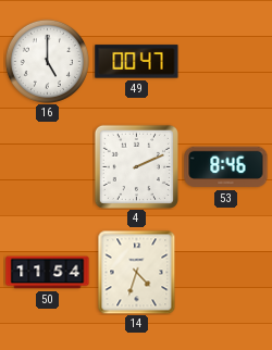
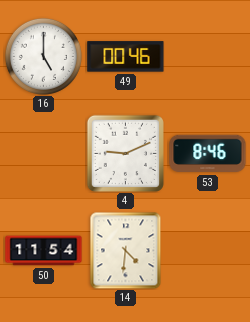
49: 00:47 -> 00:46
4: 2:11 -> 9:11
14: 4:33 -> 4:31
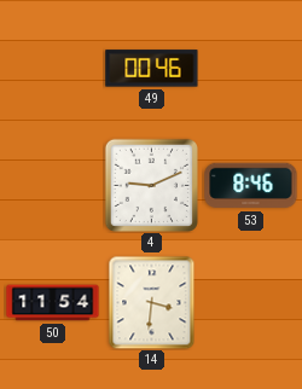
16: 5:00 -> none
14: 4:31 -> 3:31
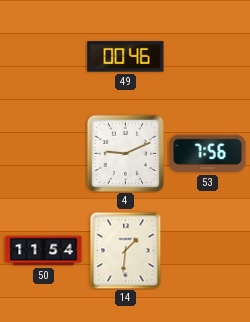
53: 8:46 -> 7:56
14: 3:31 -> 1:31
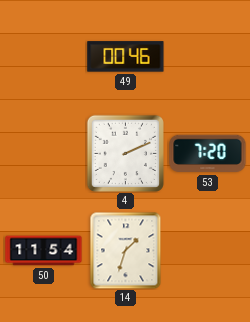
4: 9:11 -> 2:11
53: 7:56 -> 7:20
14: 1:31 -> 1:33
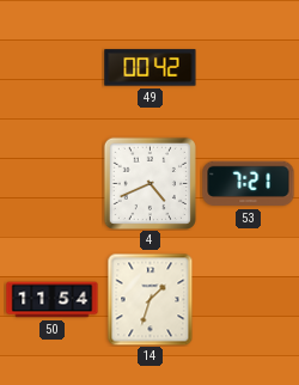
49: 00:46 -> 00:42
4: 2:11 -> 4:41
53: 7:20 -> 7:21
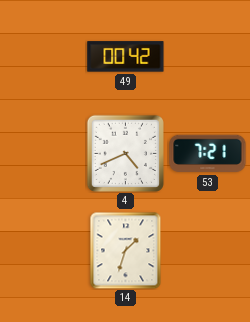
50: 11:54 -> none
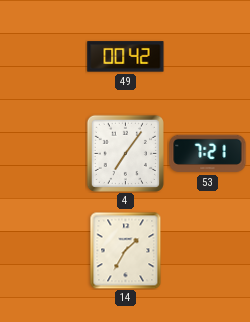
4: 4:41 -> 7:06
14: 1:33 -> 1:35
